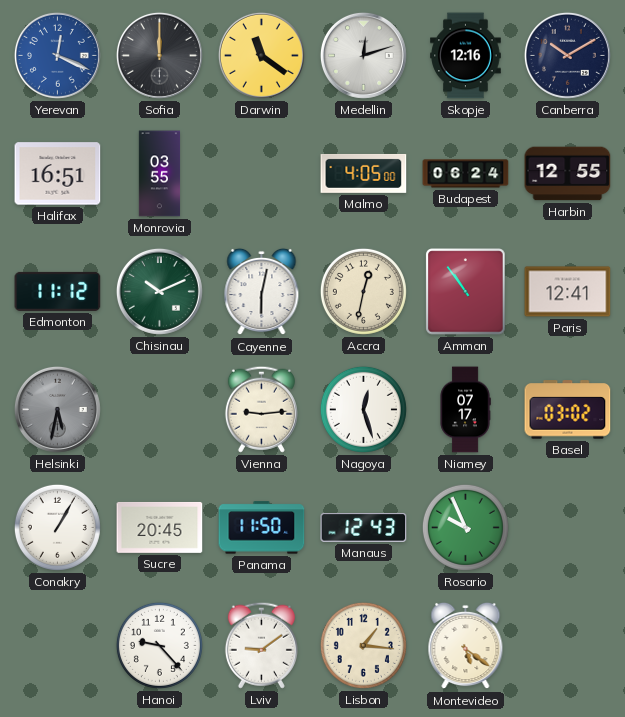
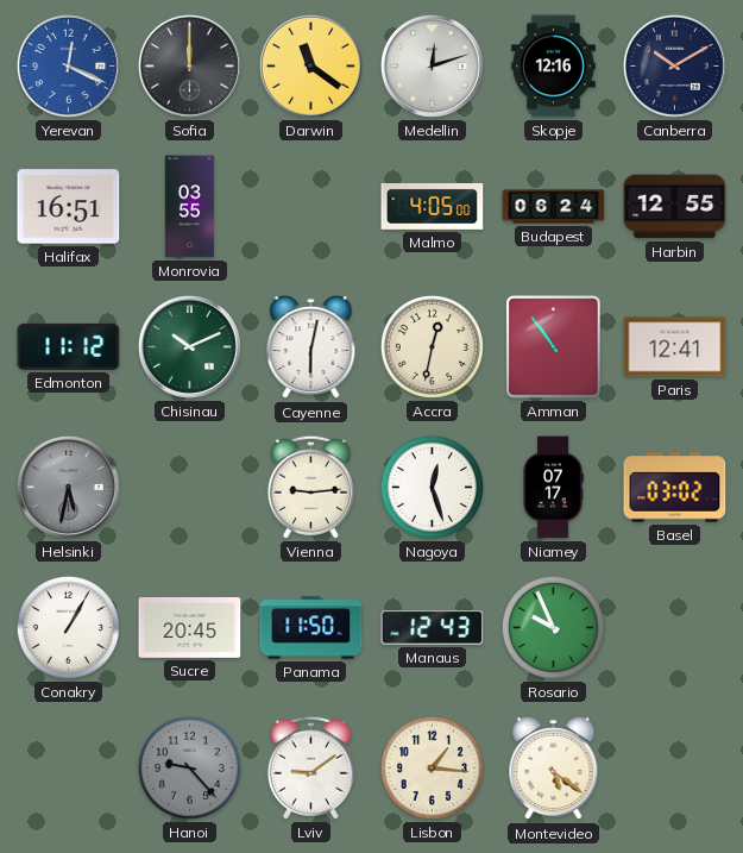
Hanoi dial: white -> grey
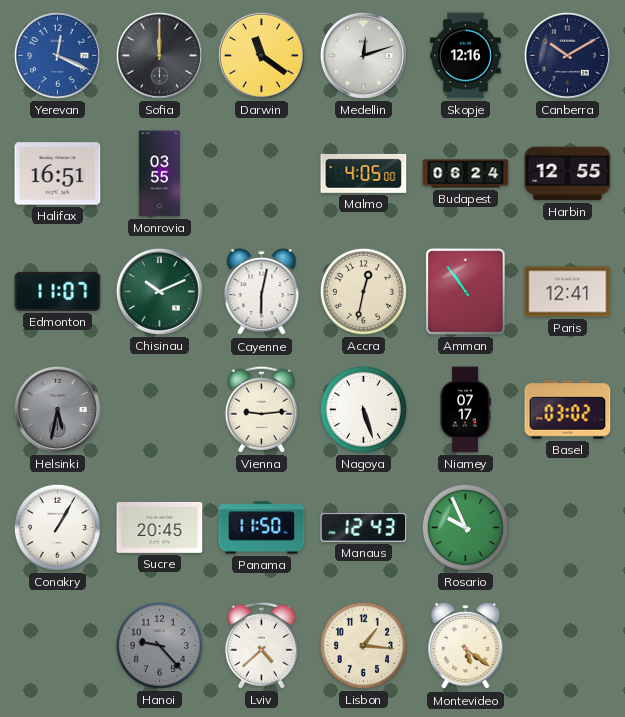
Edmonton: 11:12 -> 11:07
Nagoya: 12:27 -> 5:27
Lviv: 9:09 -> 4:38
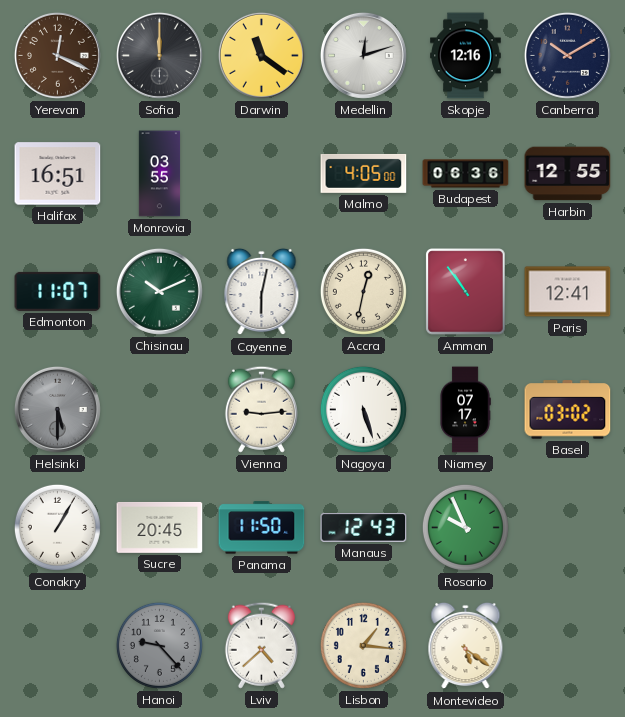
Yerevan dial: blue -> brown
Budapest: 06:24 -> 06:36
Helsinki: 5:32 -> 5:30
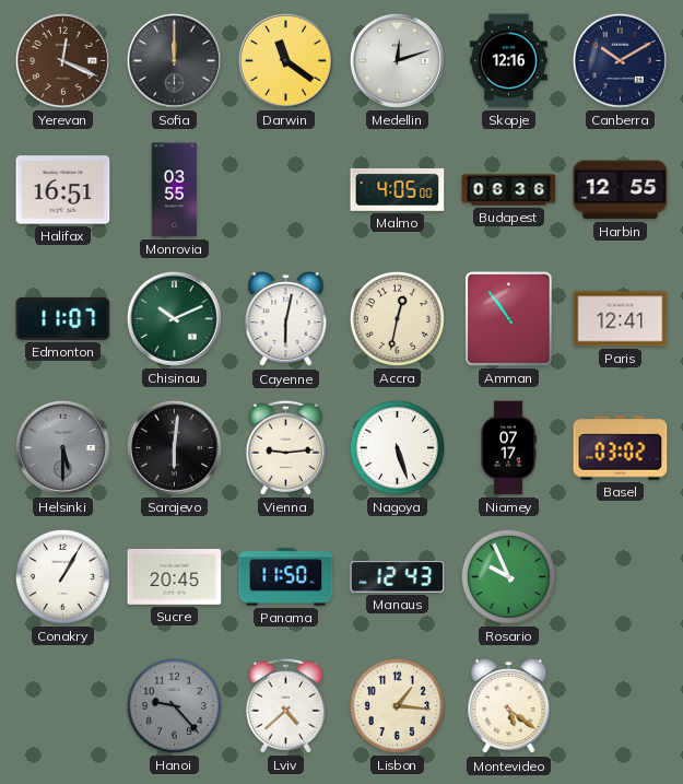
Sarajevo: none -> 6:01
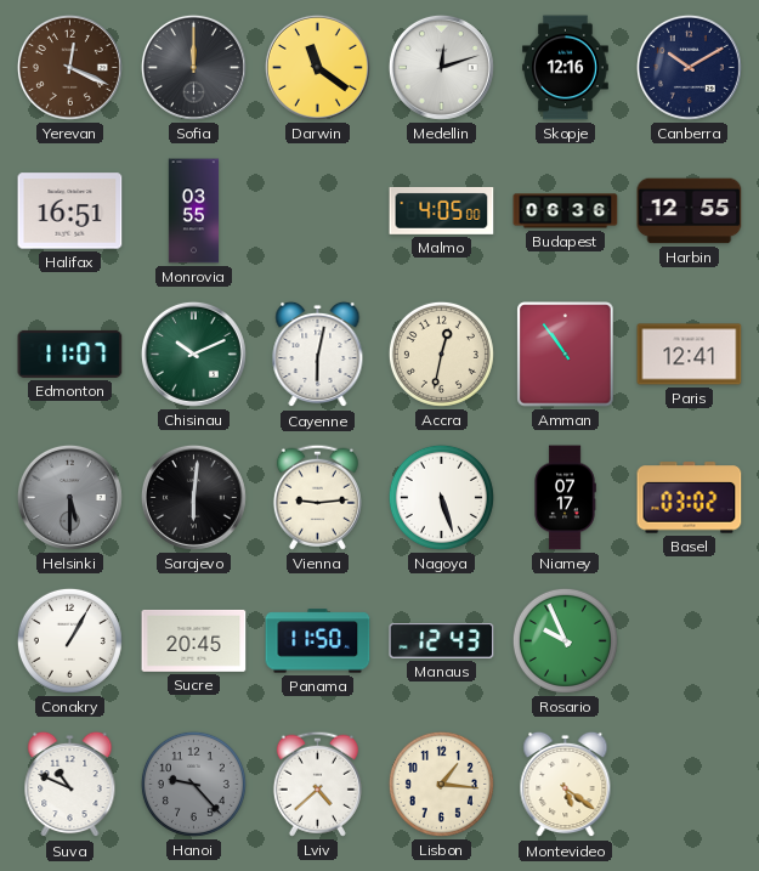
Suva: none -> 10:49
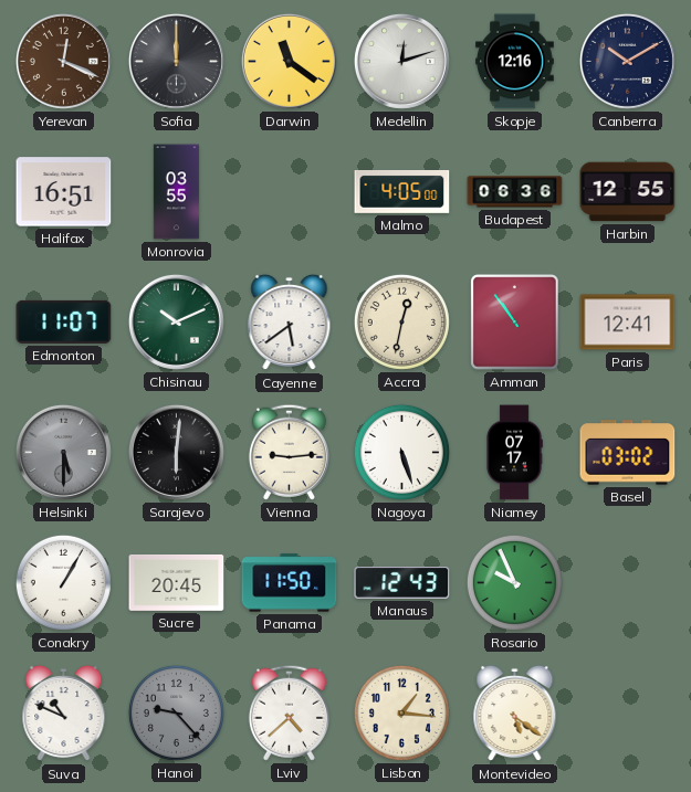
Cayenne: 6:02 -> 5:39
